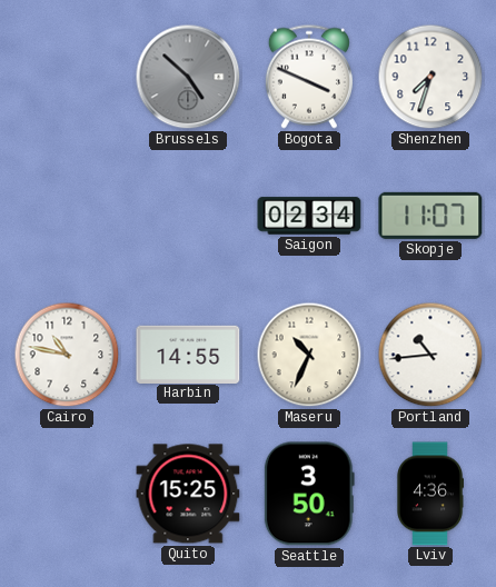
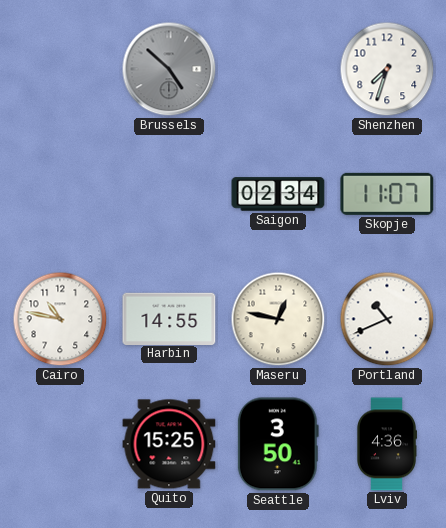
Bogota: 3:49 -> none
Maseru: 10:34 -> 12:47
Portland: 10:44 -> 10:41
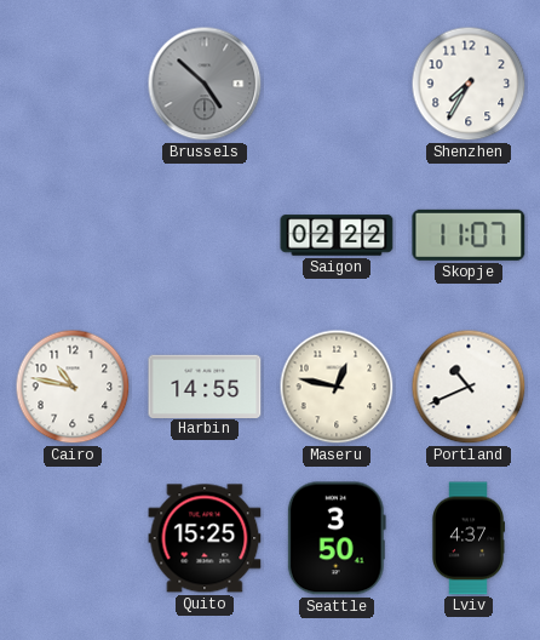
Shenzhen: 7:33 -> 7:35
Saigon: 02:34 -> 02:22
Lviv: 4:36 -> 4:37
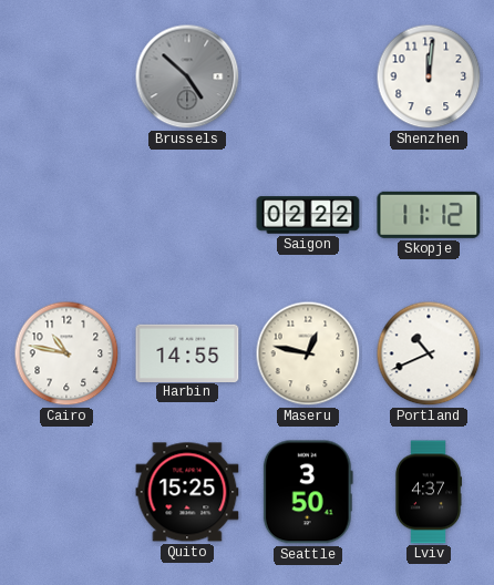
Shenzhen: 7:35 -> 12:01
Skopje: 11:07 -> 11:12
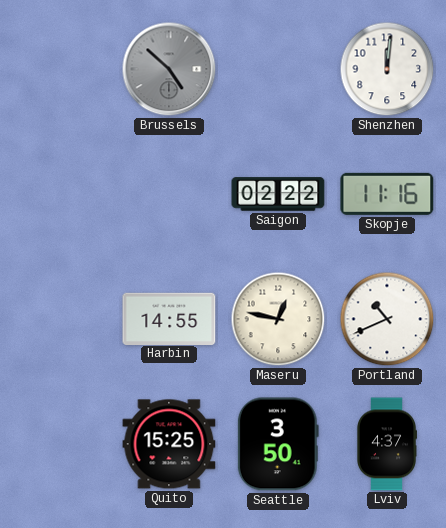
Skopje: 11:12 -> 11:16
Cairo: 10:47 -> none
